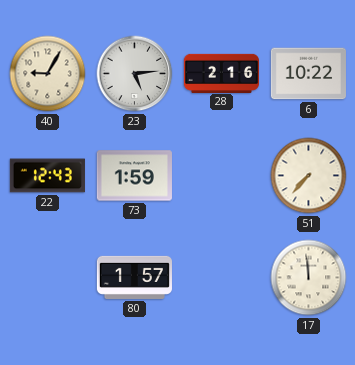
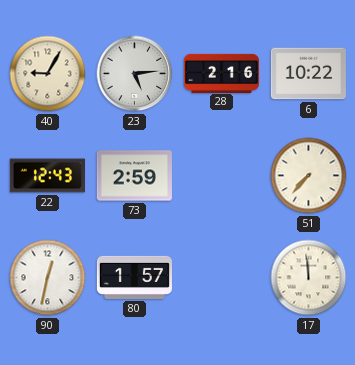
73: 1:59 -> 2:59
90: none -> 12:32
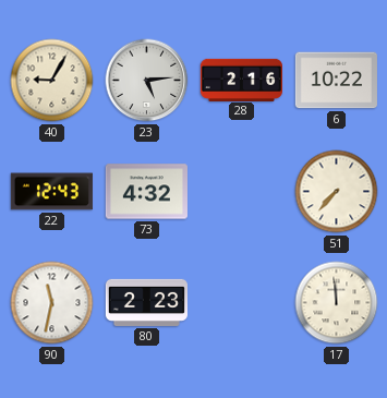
73: 2:59 -> 4:32
90: 12:32 -> 11:32
80: 1:57 -> 2:23
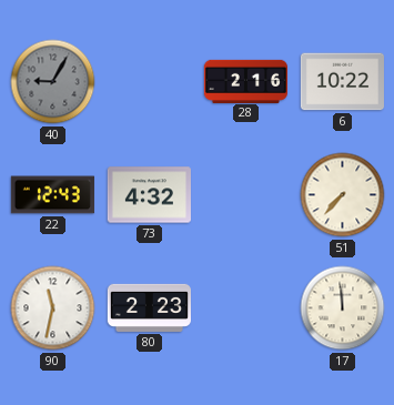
40 dial: cream -> grey
23: 5:14 -> none
